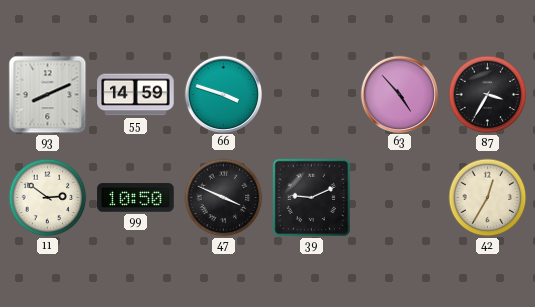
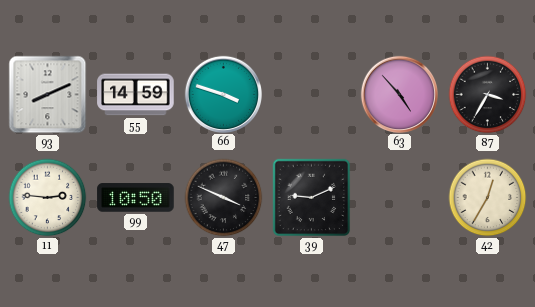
11: 2:51 -> 2:46
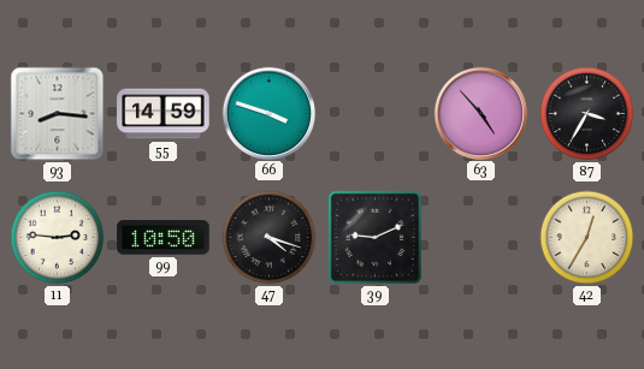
93: 8:11 -> 8:16
47: 3:49 -> 4:18
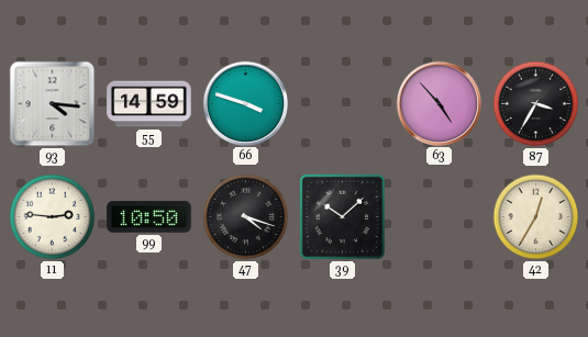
93: 8:16 -> 4:16
39: 9:11 -> 10:08
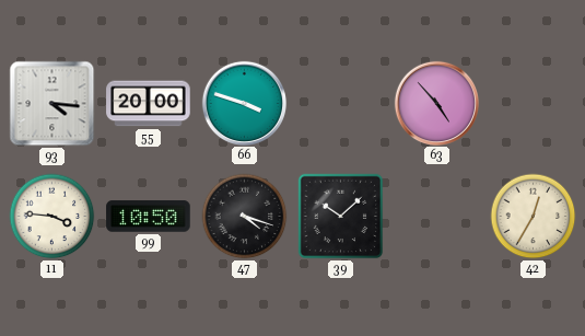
55: 14:59 -> 20:00
87: 3:35 -> none
11: 2:46 -> 3:46
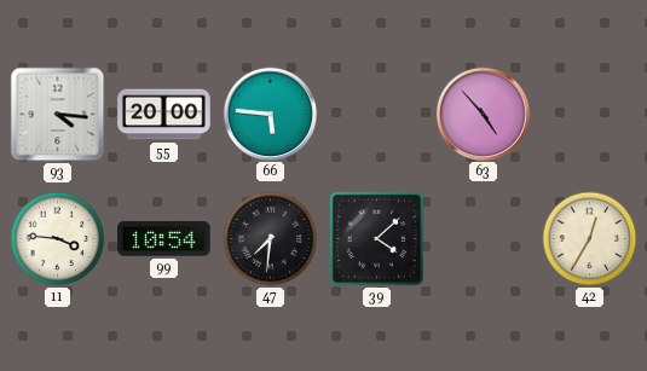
66: 3:48 -> 5:46
99: 10:50 -> 10:54
47: 4:18 -> 7:31
39: 10:08 -> 4:08
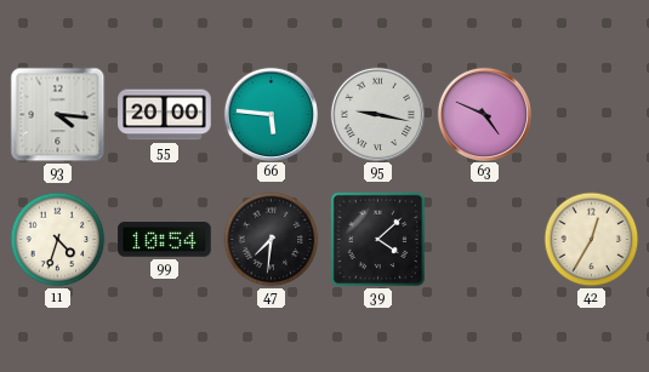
95: none -> 9:17
63: 4:53 -> 4:49
11: 3:46 -> 4:33
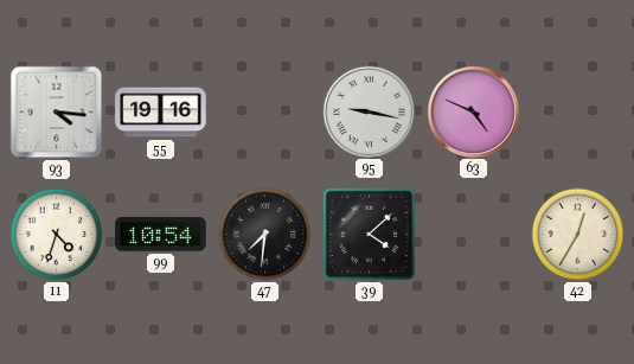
55: 20:00 -> 19:16
66: 5:46 -> none
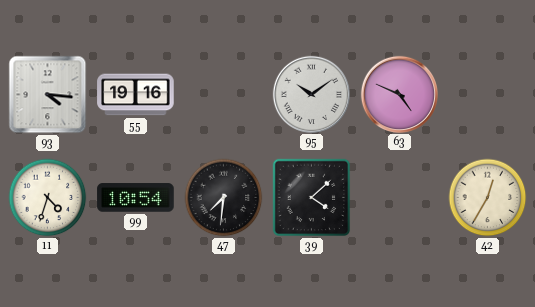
95: 9:17 -> 10:09
